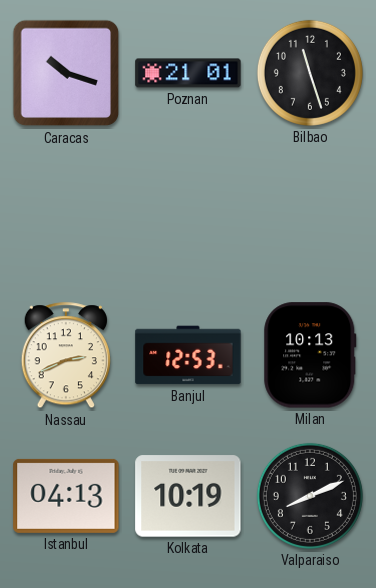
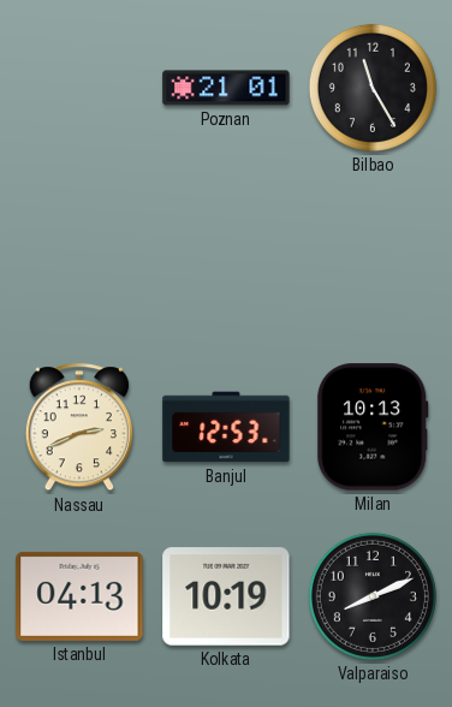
Caracas: 10:18 -> none
Bilbao: 11:27 -> 11:25
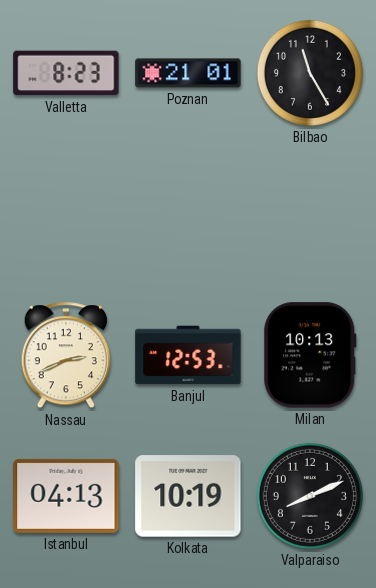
Valletta: none -> 8:23
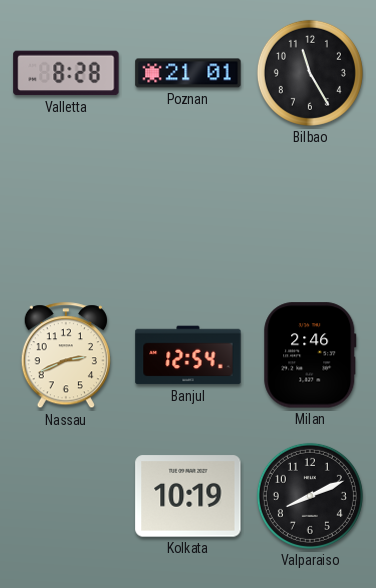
Valletta: 8:23 -> 8:28
Banjul: 12:53 -> 12:54
Milan: 10:13 -> 2:46
Istanbul: 04:13 -> none
